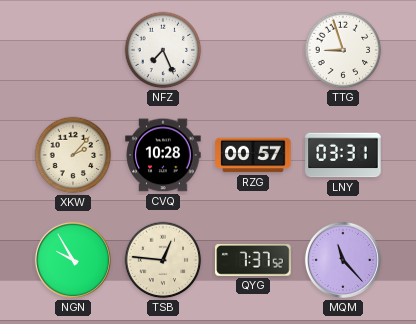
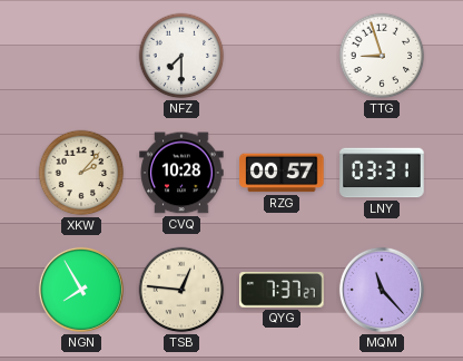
NFZ: 7:26 -> 7:30
NGN: 9:55 -> 7:55
QYG: 7:37:52 -> 7:37:27
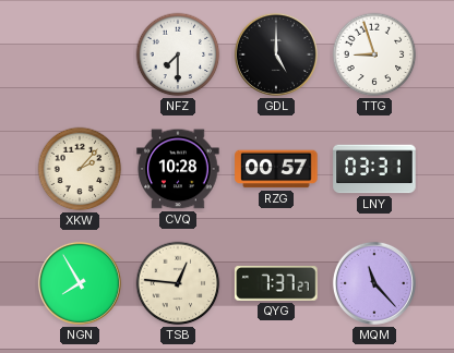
GDL: none -> 5:00
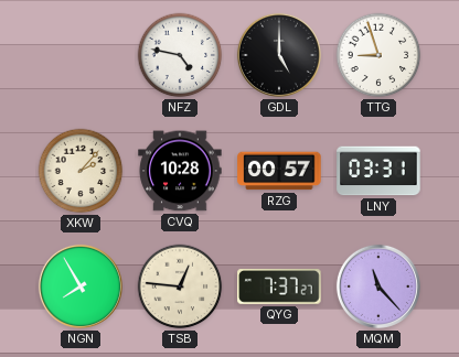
NFZ: 7:30 -> 4:47
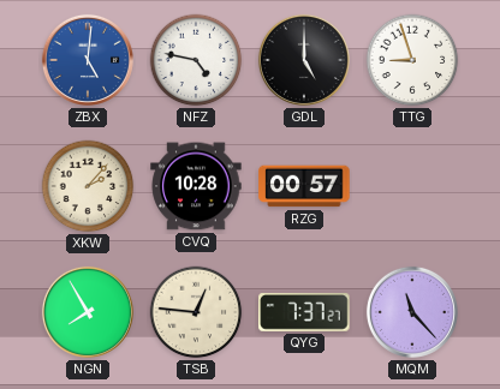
ZBX: none -> 5:01
LNY: 03:31 -> none
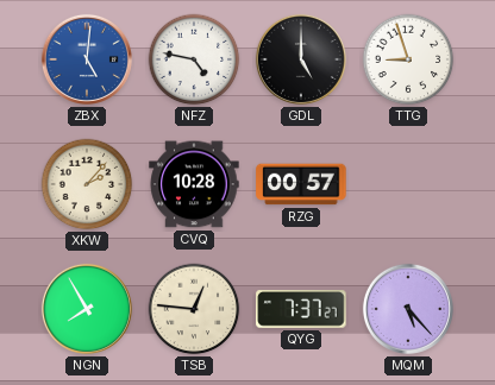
MQM: 11:23 -> 5:23
